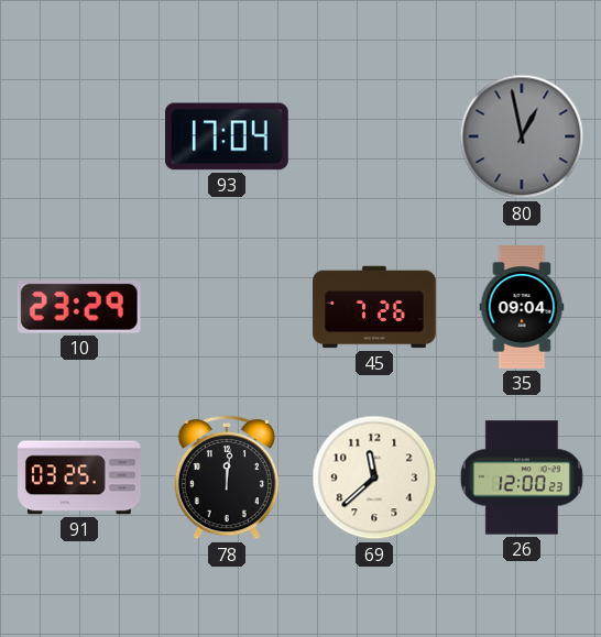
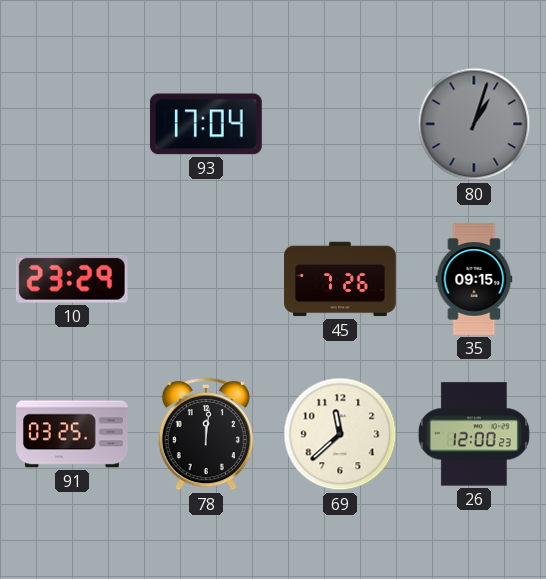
80: 12:58 -> 1:03
35: 09:04 -> 09:15
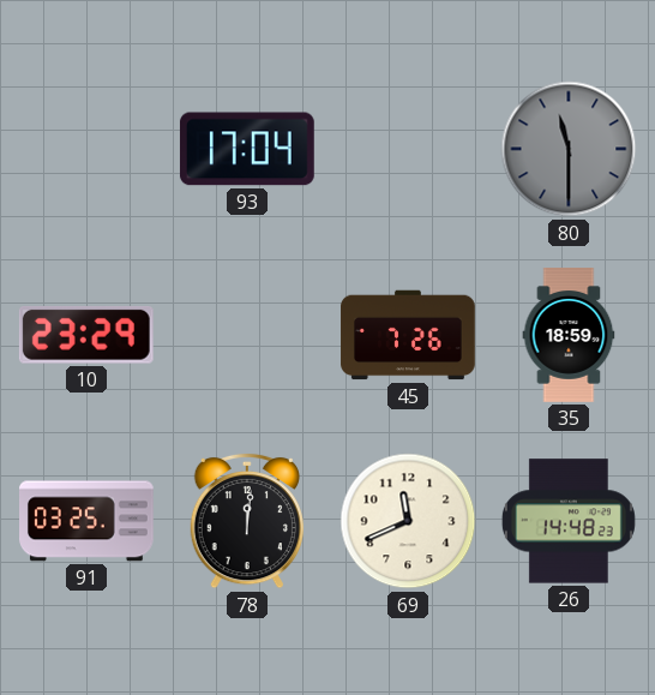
80: 1:03 -> 11:30
35: 09:15 -> 18:59
69: 11:38 -> 11:41
26: 12:00 -> 14:48
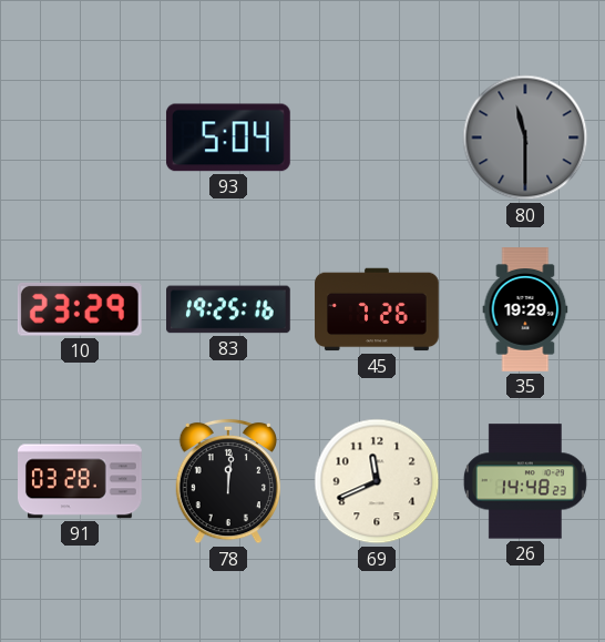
93: 17:04 -> 5:04
83: none -> 19:25
35: 18:59 -> 19:29
91: 03:25 -> 03:28
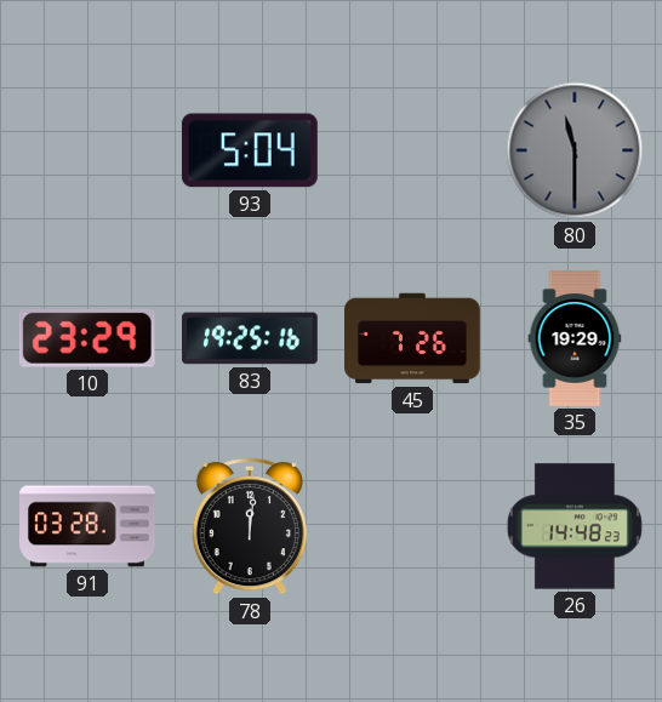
69: 11:41 -> none
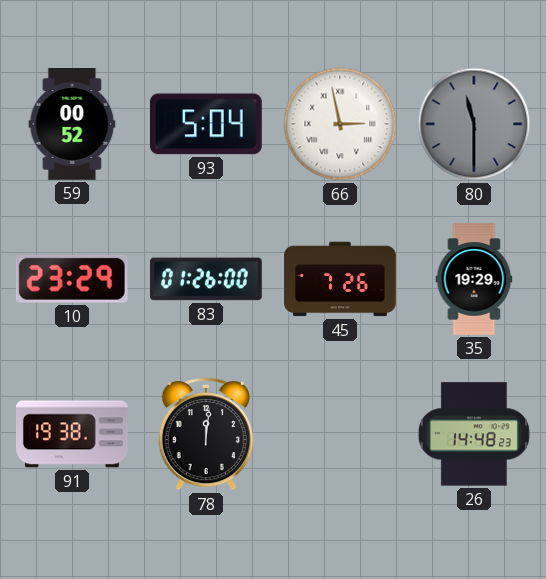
59: none -> 00:52
66: none -> 2:58
83: 19:25 -> 01:26
91: 03:28 -> 19:38
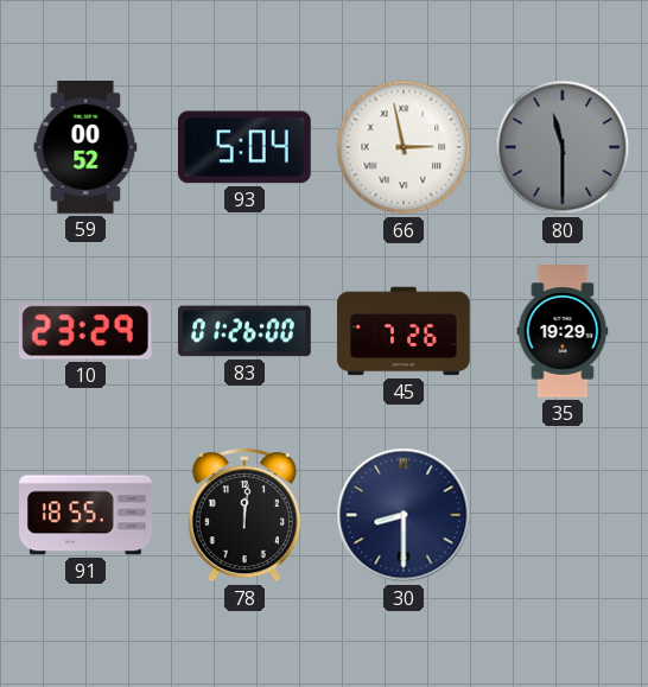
91: 19:38 -> 18:55
30: none -> 8:30
26: 14:48 -> none
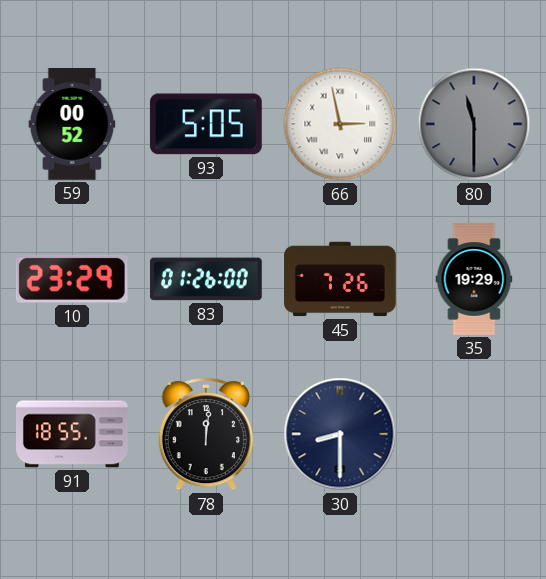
93: 5:04 -> 5:05
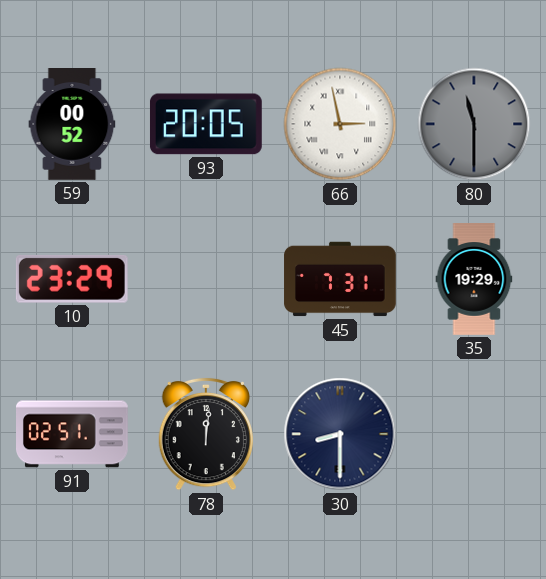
93: 5:05 -> 20:05
83: 01:26 -> none
45: 7:26 -> 7:31
91: 18:55 -> 02:51
